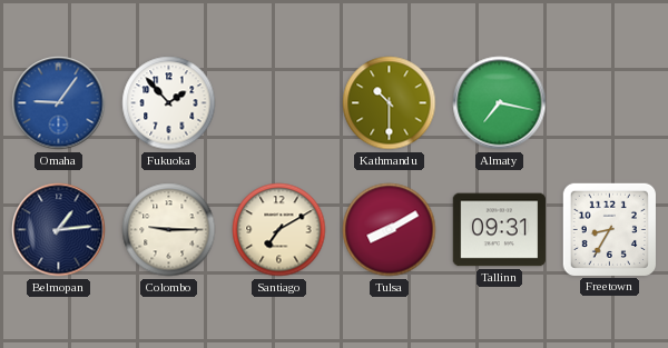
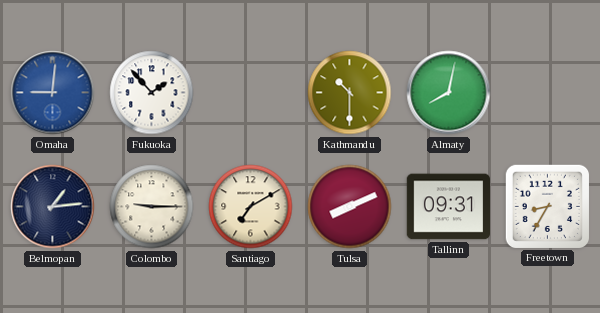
Omaha: 9:06 -> 9:01
Almaty: 7:17 -> 8:02
Tulsa: 8:10 -> 8:11
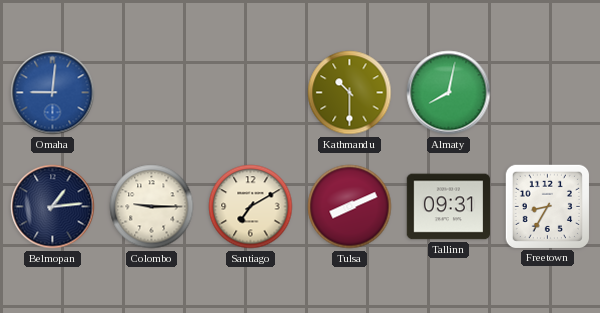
Fukuoka: 1:53 -> none
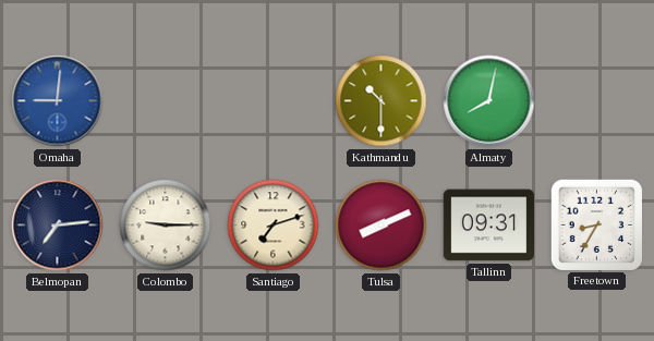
Belmopan: 1:14 -> 7:14
Santiago: 7:10 -> 7:12
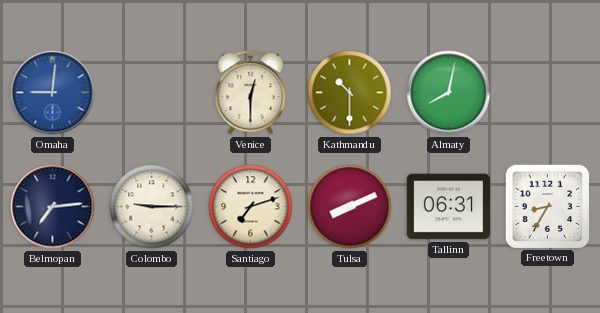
Venice: none -> 12:30
Tallinn: 09:31 -> 06:31
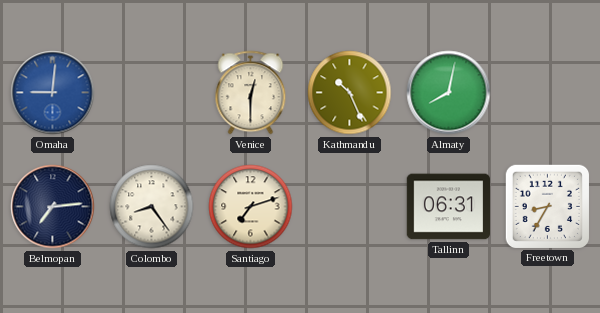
Kathmandu: 10:30 -> 10:26
Colombo: 9:15 -> 8:24
Tulsa: 8:11 -> none
